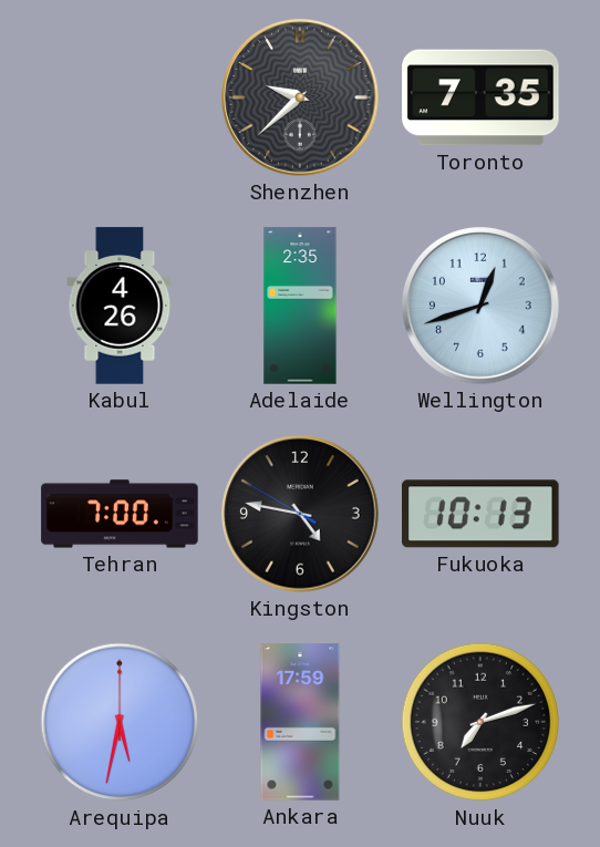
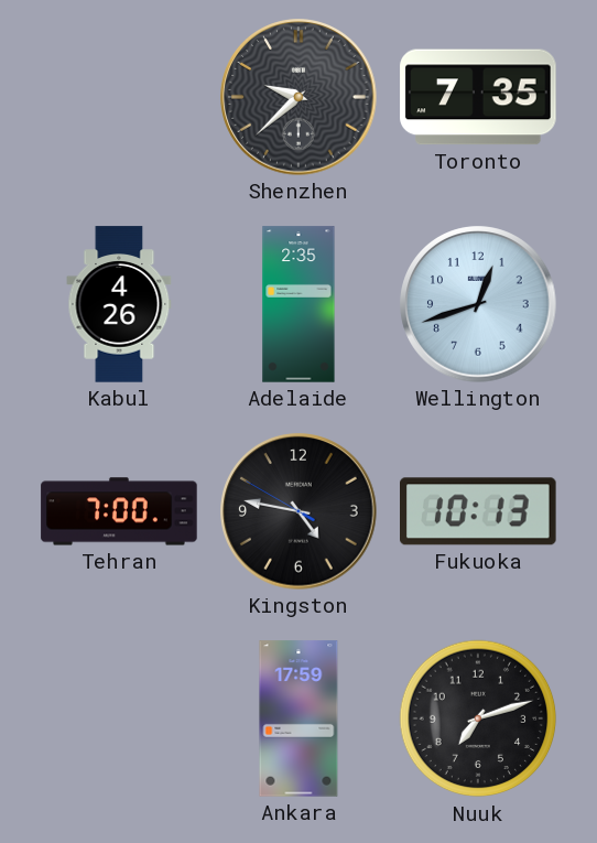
Arequipa: 5:32 -> none
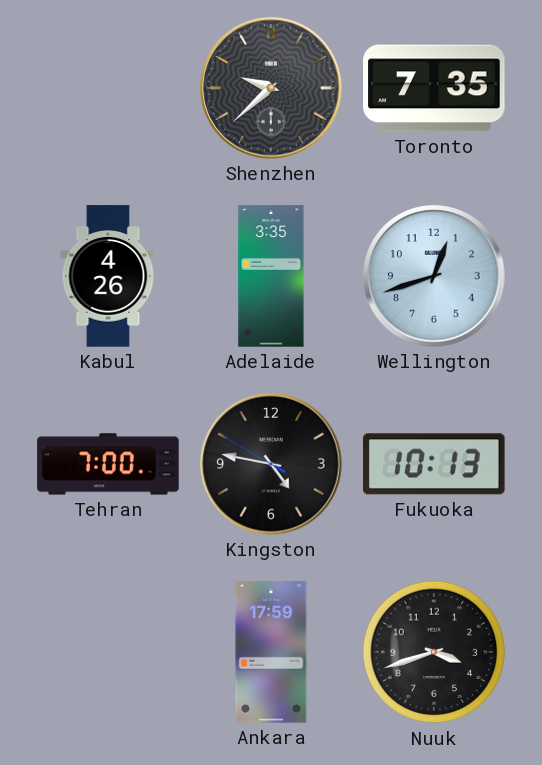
Adelaide: 2:35 -> 3:35
Nuuk: 7:12 -> 3:42
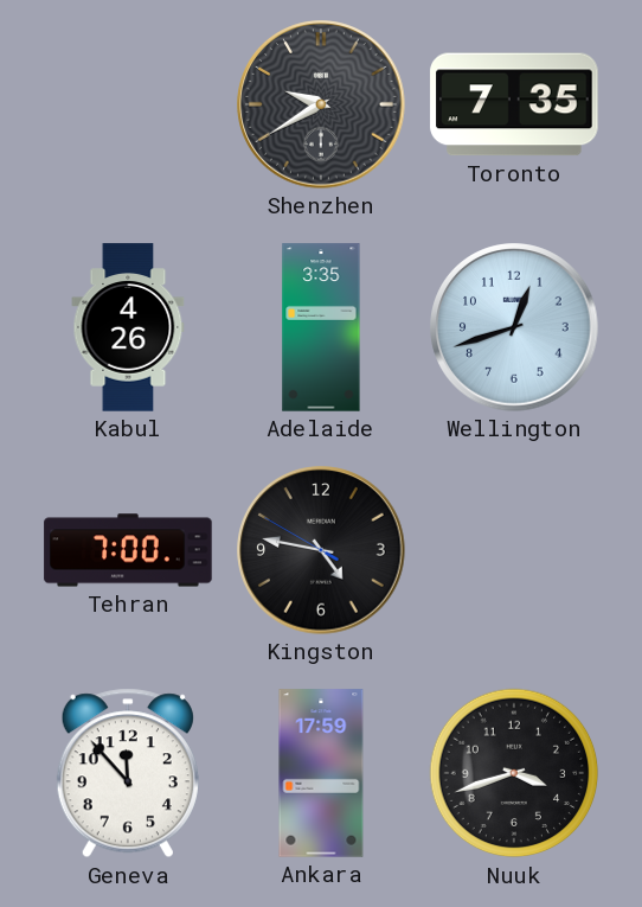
Shenzhen: 9:38 -> 9:40
Fukuoka: 10:13 -> none
Geneva: none -> 11:53
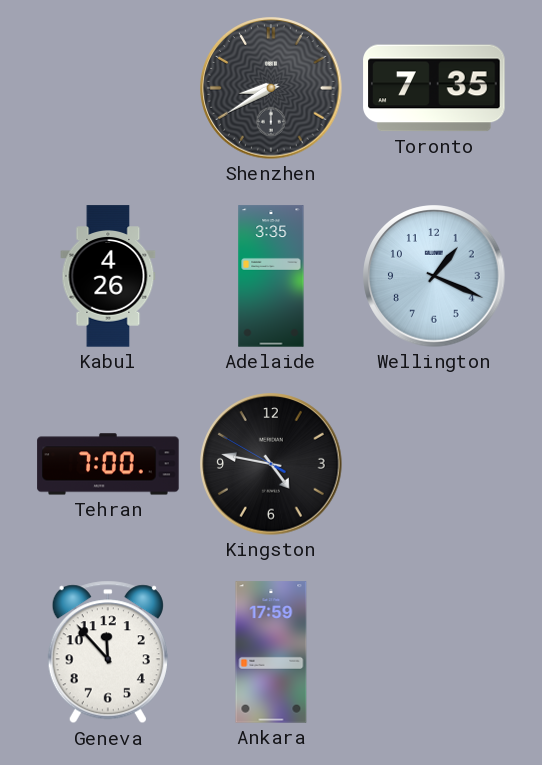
Shenzhen: 9:40 -> 8:40
Wellington: 12:42 -> 1:19
Nuuk: 3:42 -> none
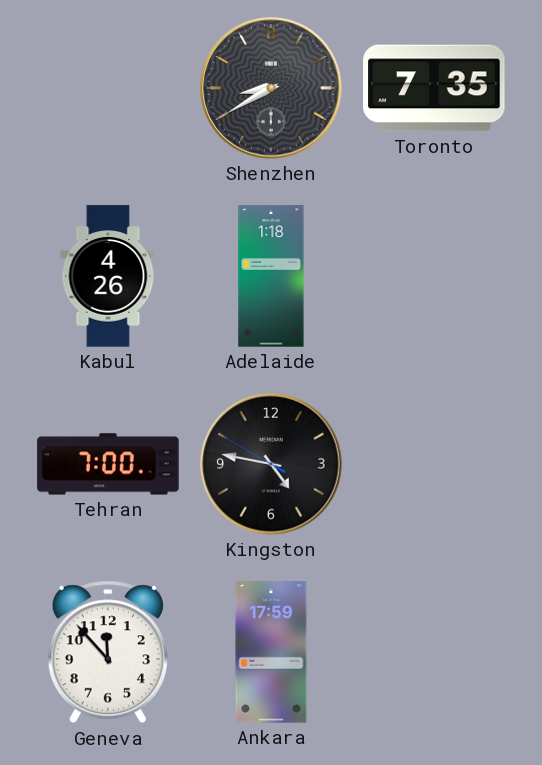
Adelaide: 3:35 -> 1:18
Wellington: 1:19 -> none
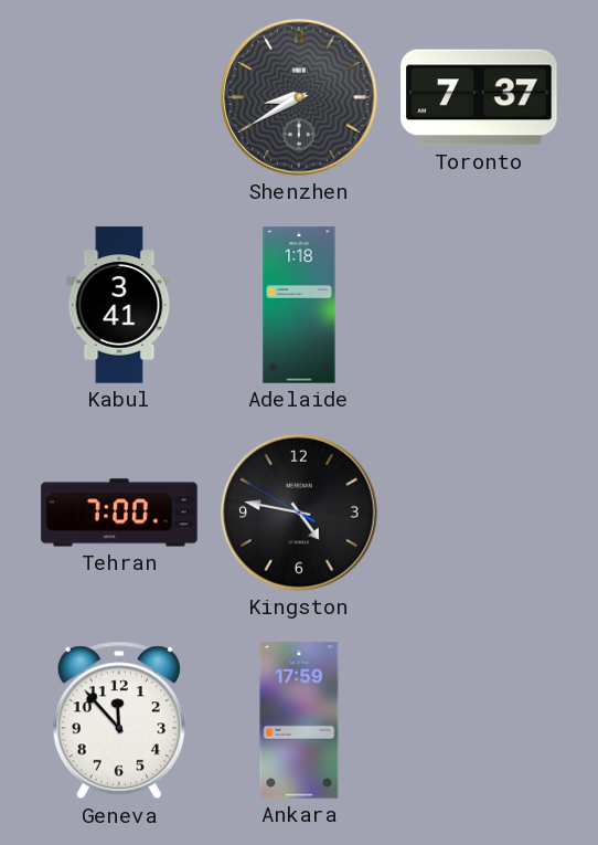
Toronto: 7:35 -> 7:37
Kabul: 4:26 -> 3:41
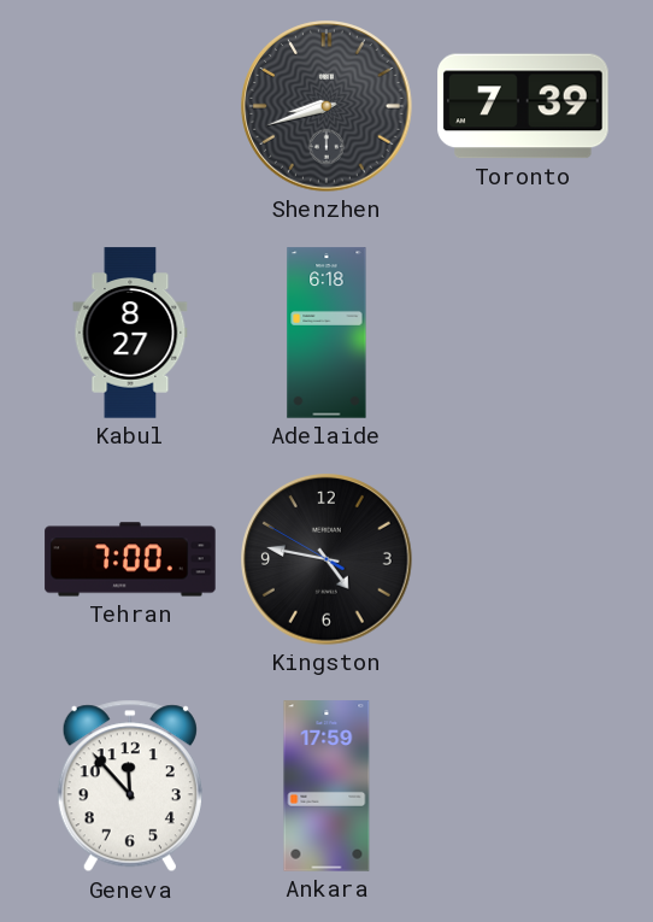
Shenzhen: 8:40 -> 8:42
Toronto: 7:37 -> 7:39
Kabul: 3:41 -> 8:27
Adelaide: 1:18 -> 6:18
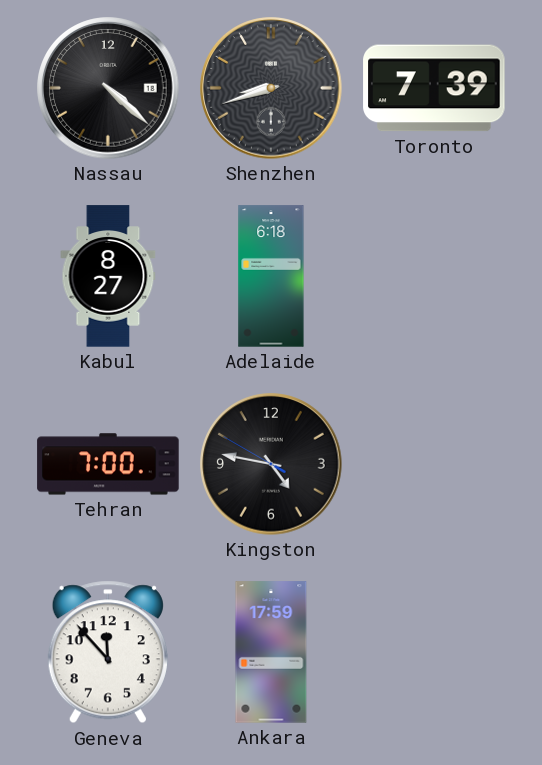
Nassau: none -> 4:22
